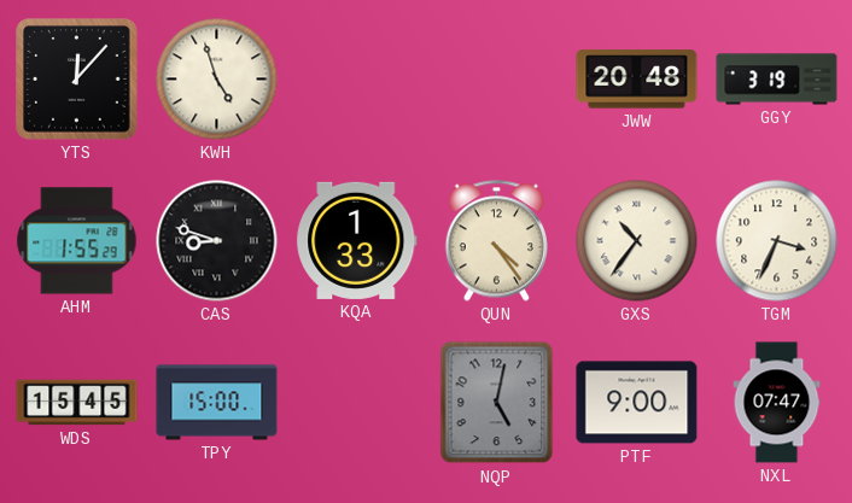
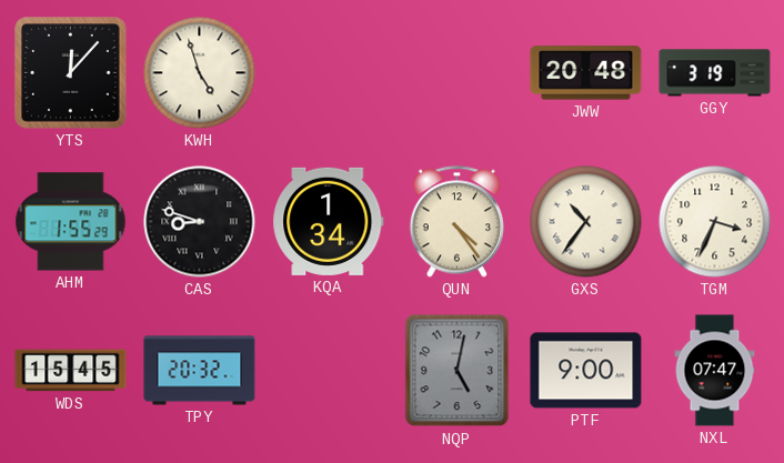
KQA: 1:33 -> 1:34
TPY: 15:00 -> 20:32
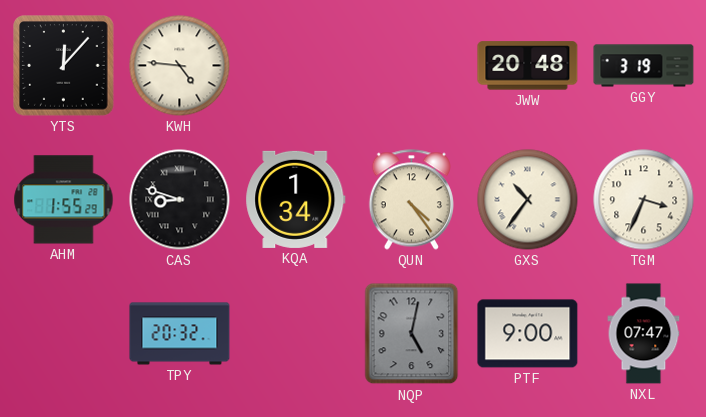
KWH: 4:57 -> 4:46
WDS: 15:45 -> none
